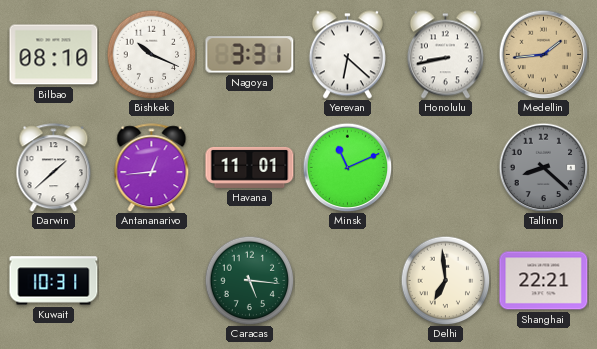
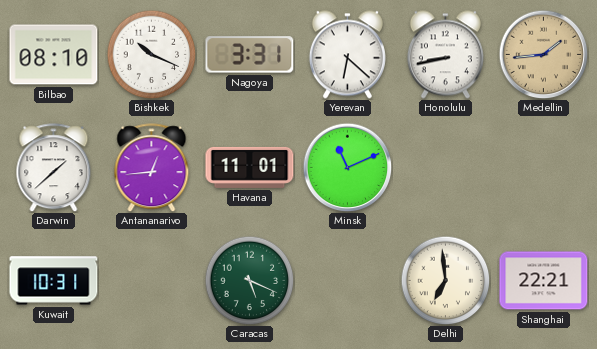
Tallinn: 8:22 -> none
Caracas: 5:16 -> 5:19
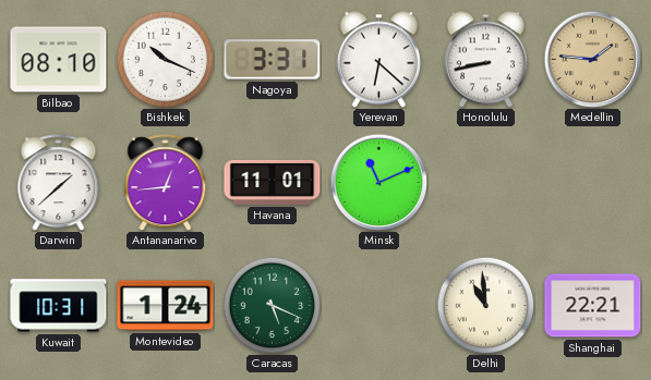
Medellin: 1:44 -> 1:46
Montevideo: none -> 1:24
Delhi: 6:59 -> 10:59
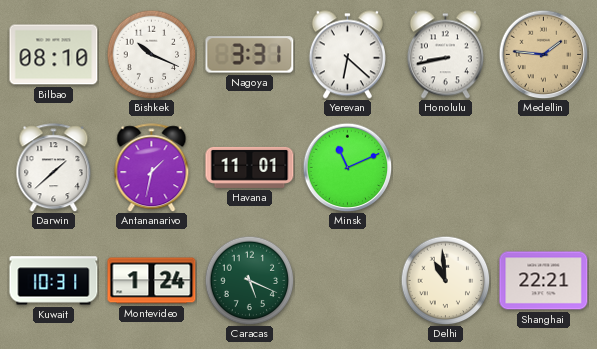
Antananarivo: 12:44 -> 1:32
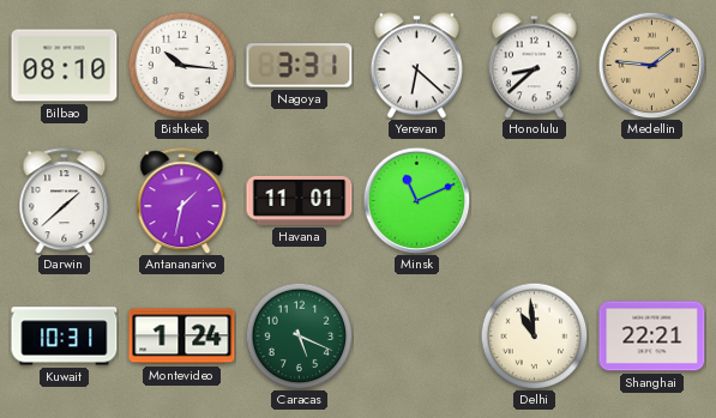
Bishkek: 10:19 -> 10:16
Honolulu: 8:43 -> 8:38
